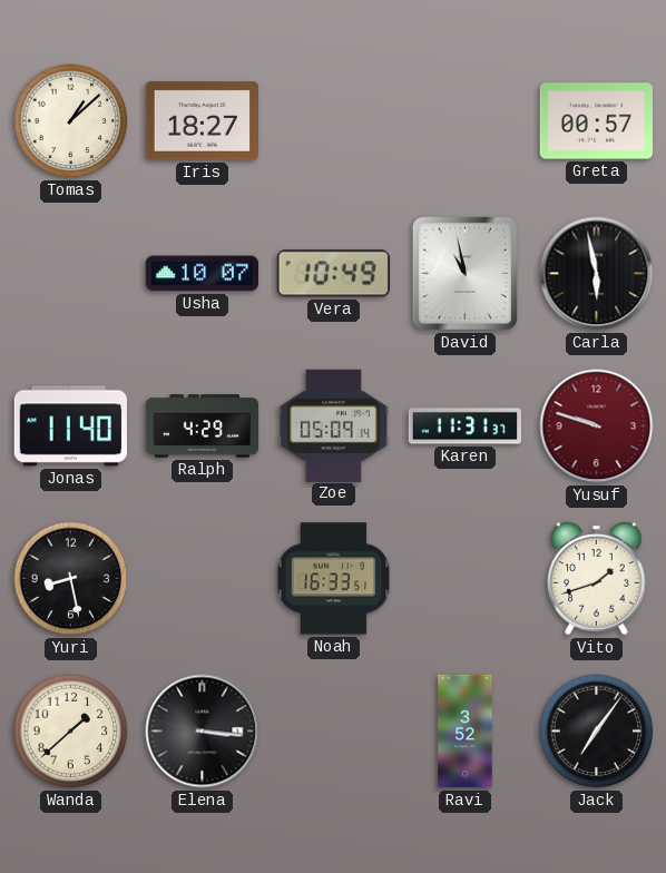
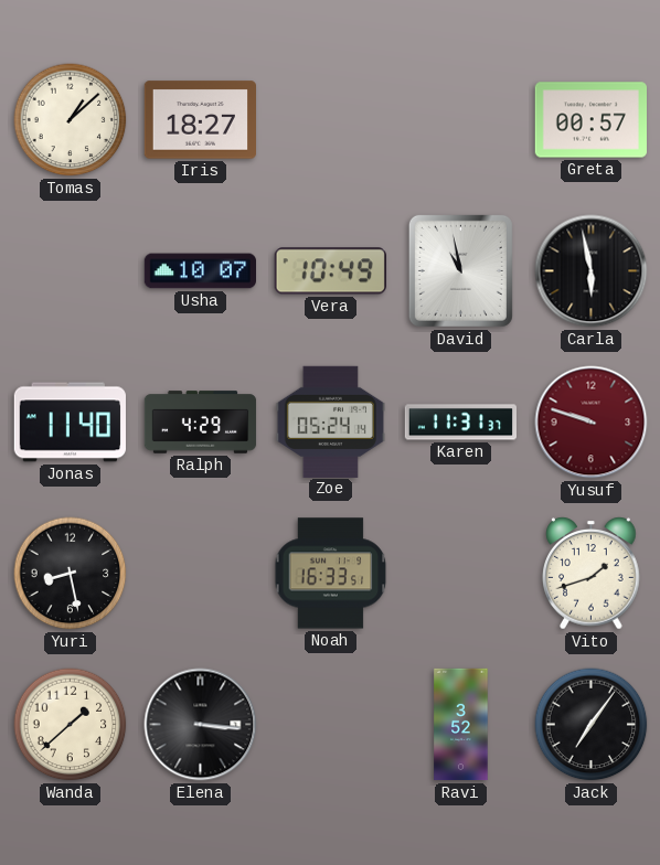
Zoe: 05:09 -> 05:24
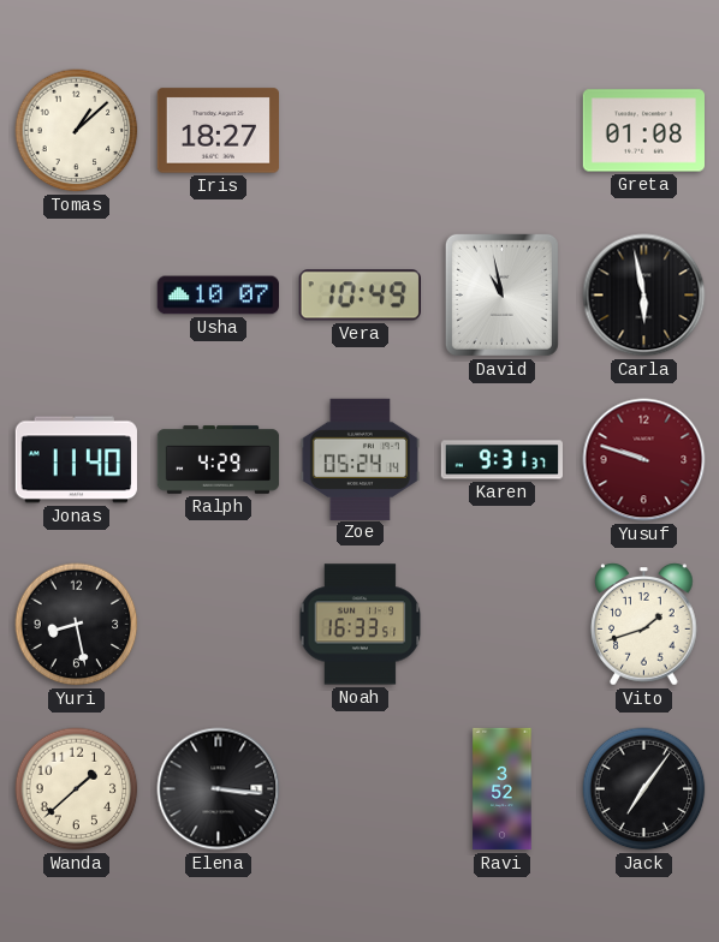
Greta: 00:57 -> 01:08
Karen: 11:31 -> 9:31
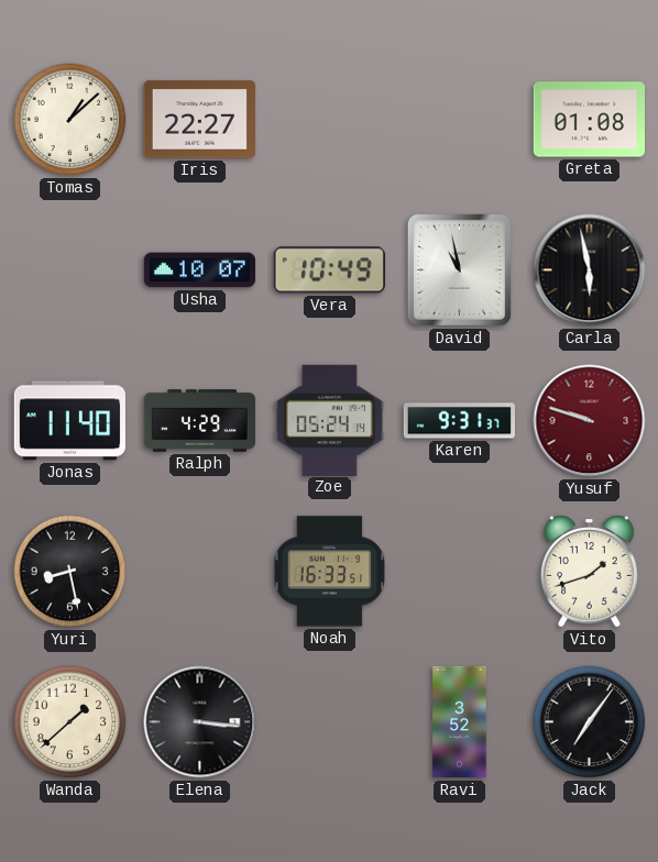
Iris: 18:27 -> 22:27
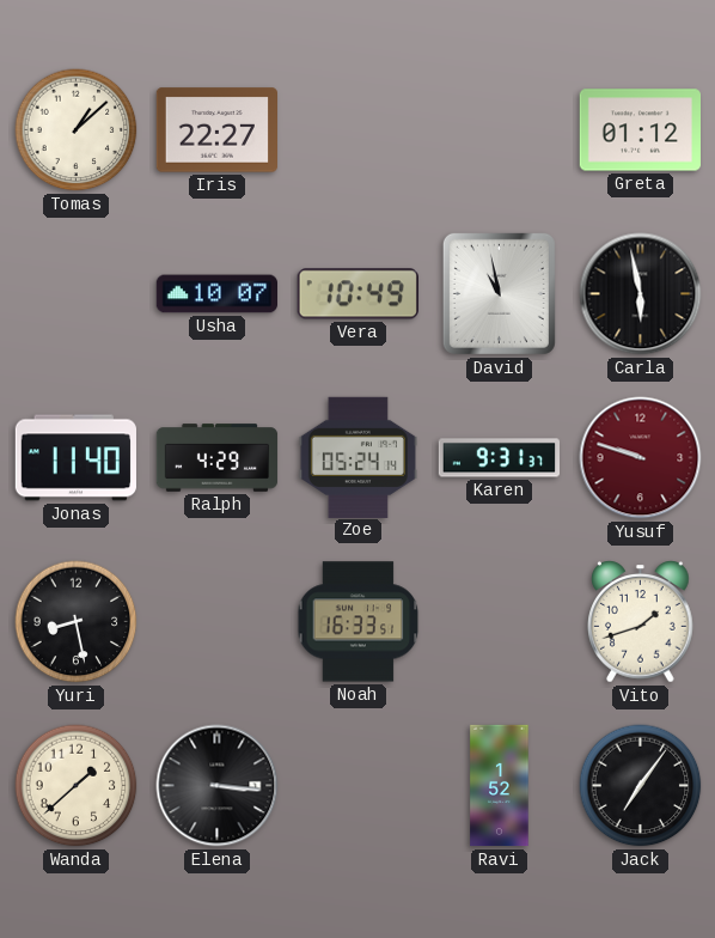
Greta: 01:08 -> 01:12
Ravi: 3:52 -> 1:52
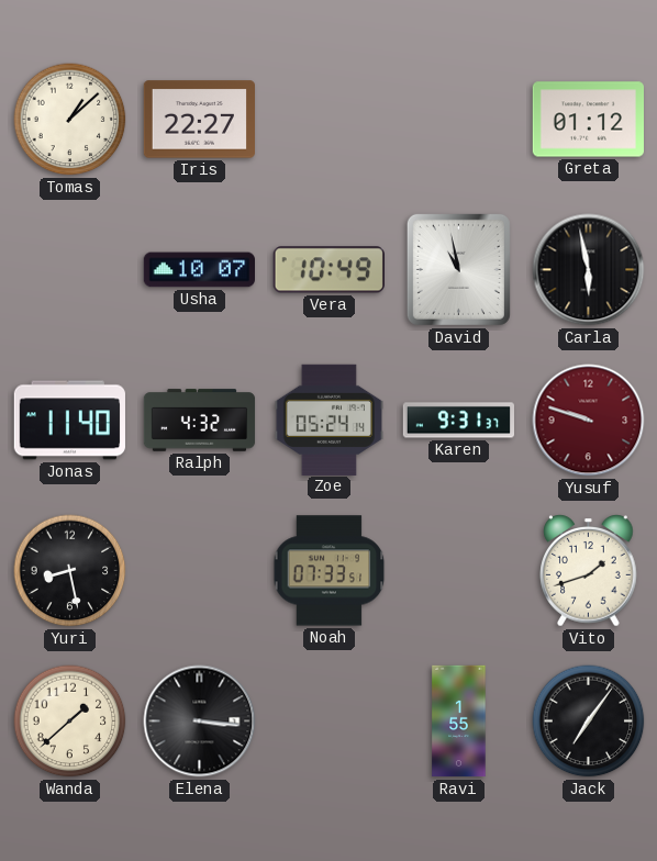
Ralph: 4:29 -> 4:32
Noah: 16:33 -> 07:33
Ravi: 1:52 -> 1:55
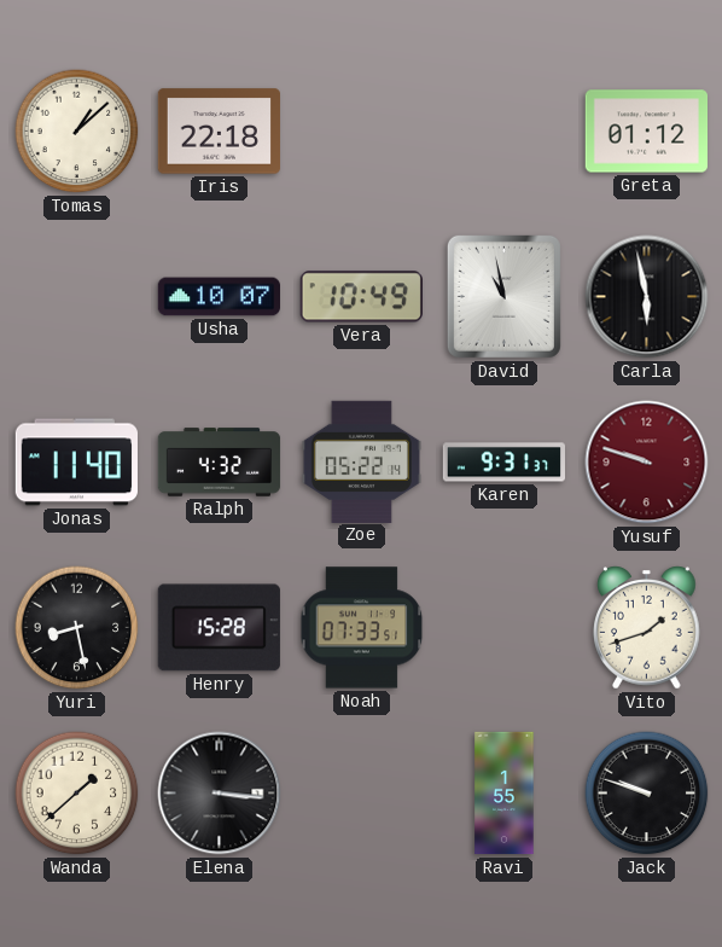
Iris: 22:27 -> 22:18
Zoe: 05:24 -> 05:22
Henry: none -> 15:28
Jack: 7:06 -> 9:48
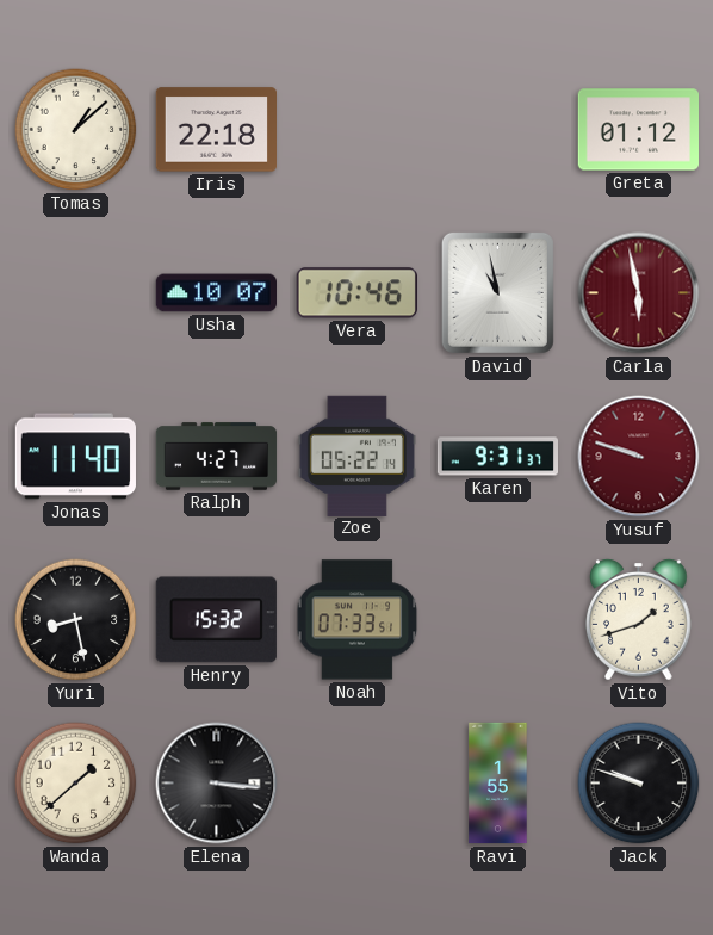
Vera: 10:49 -> 10:46
Carla dial: black -> burgundy
Ralph: 4:32 -> 4:27
Henry: 15:28 -> 15:32
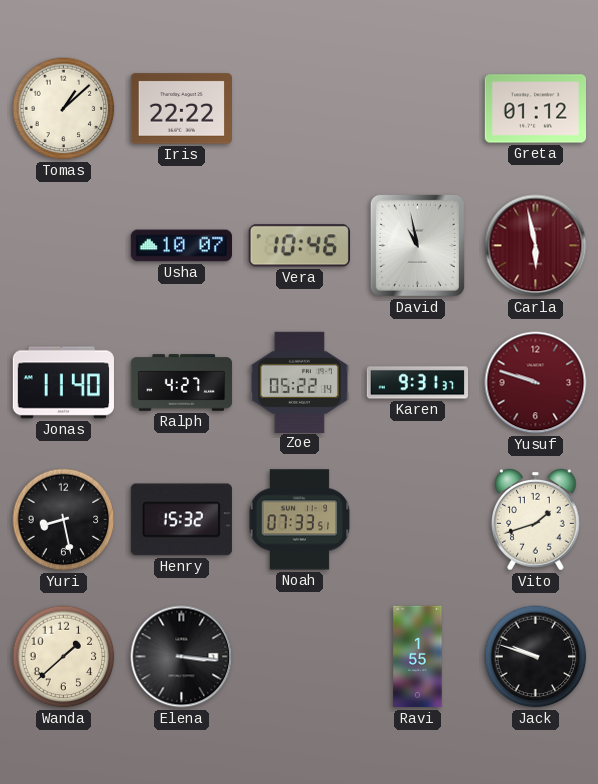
Iris: 22:18 -> 22:22
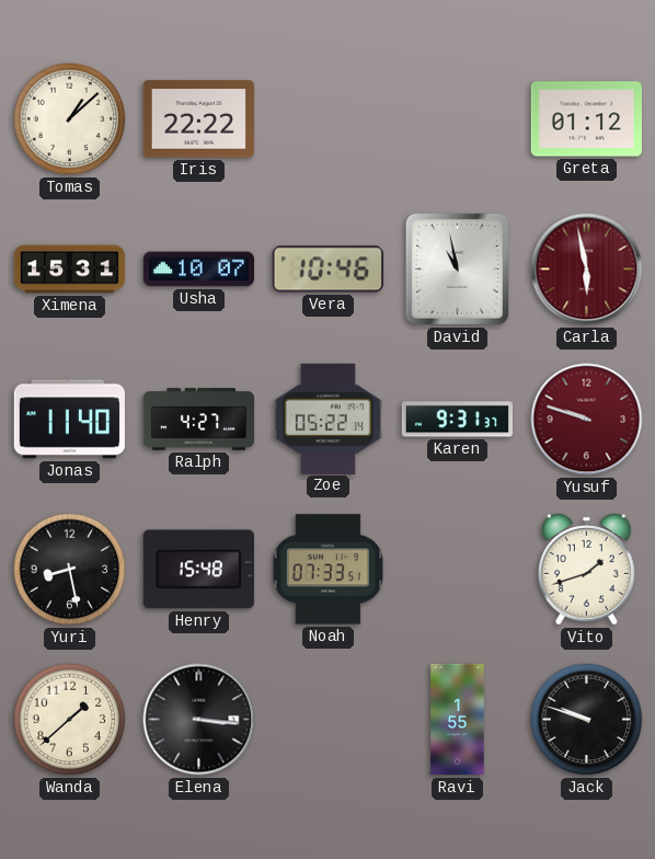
Ximena: none -> 15:31
Henry: 15:32 -> 15:48
